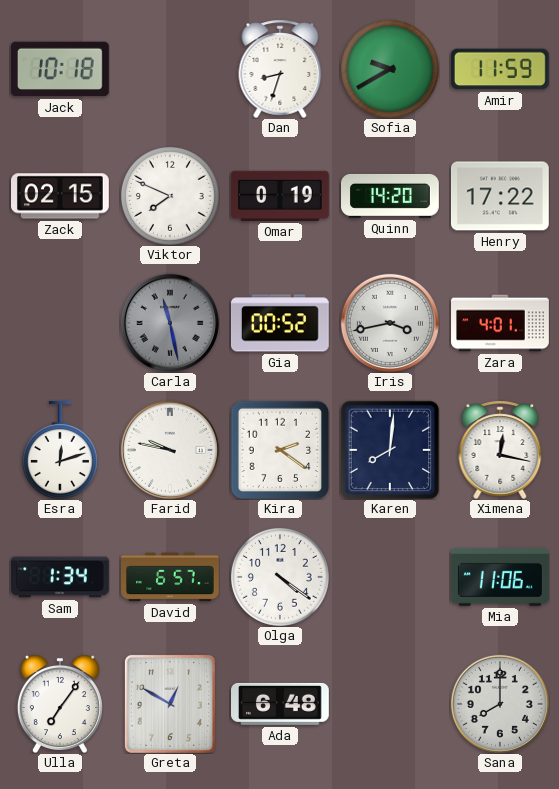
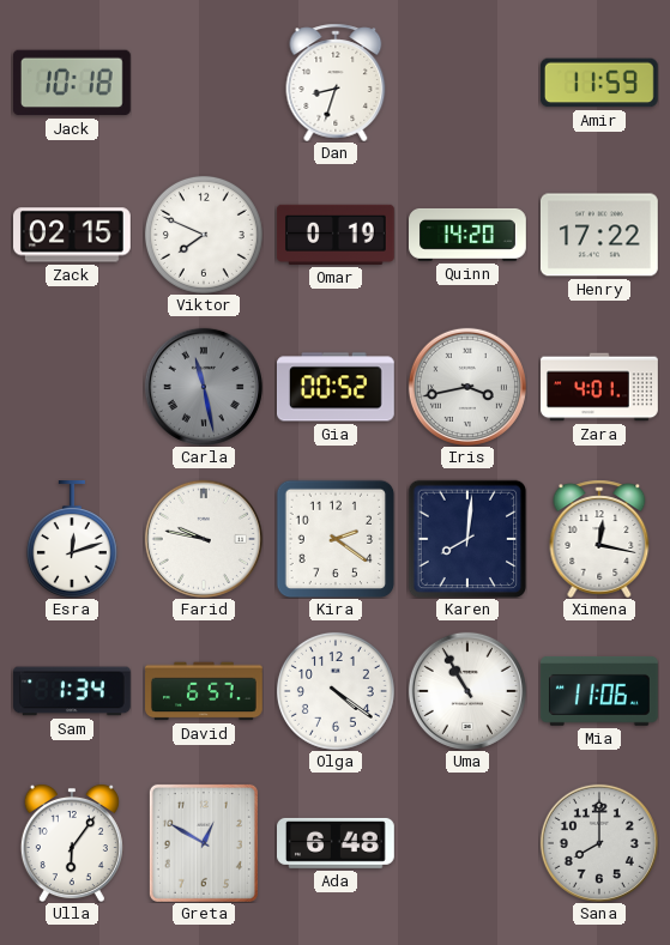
Sofia: 9:40 -> none
Uma: none -> 10:55
Ulla: 7:06 -> 6:06
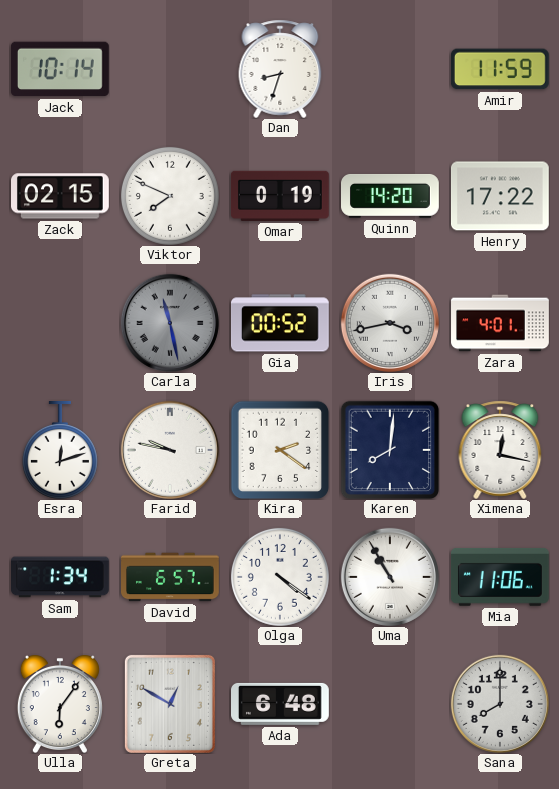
Jack: 10:18 -> 10:14
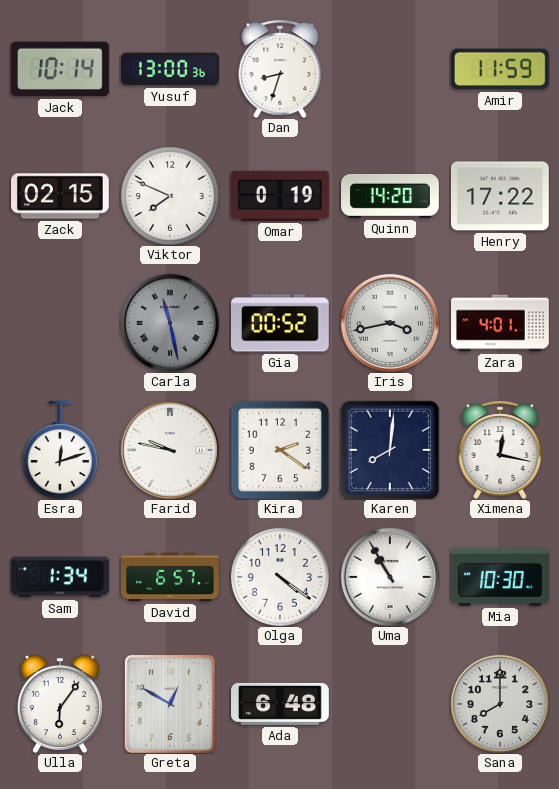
Yusuf: none -> 13:00
Mia: 11:06 -> 10:30
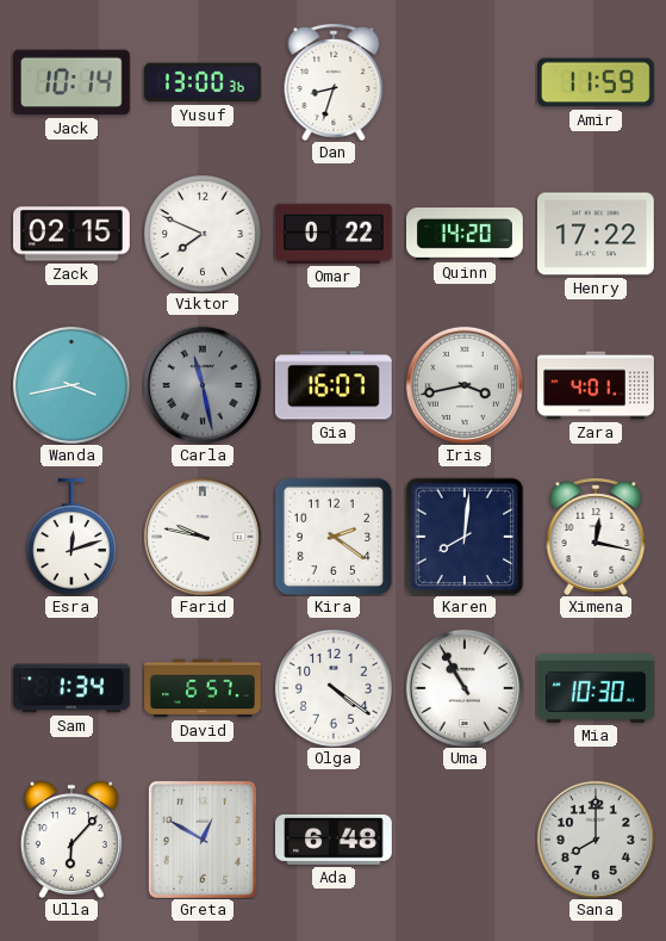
Omar: 0:19 -> 0:22
Wanda: none -> 3:43
Gia: 00:52 -> 16:07
Ulla: 6:06 -> 6:07
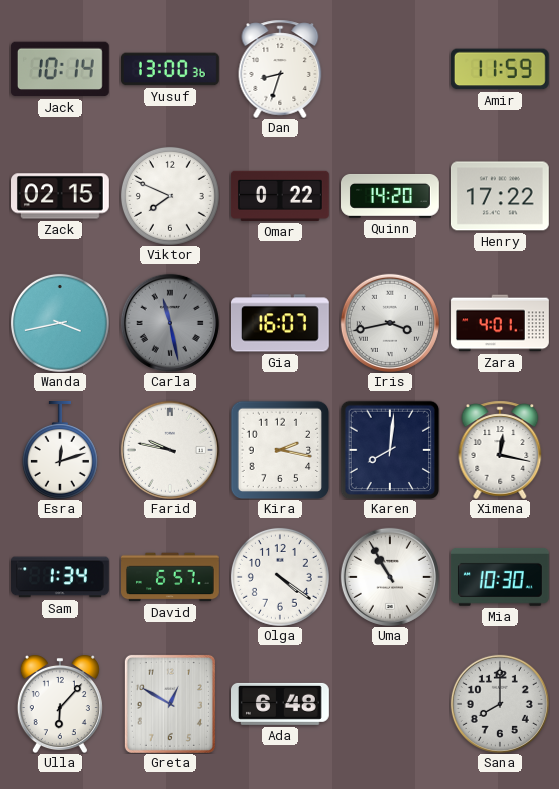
Kira: 2:21 -> 2:17
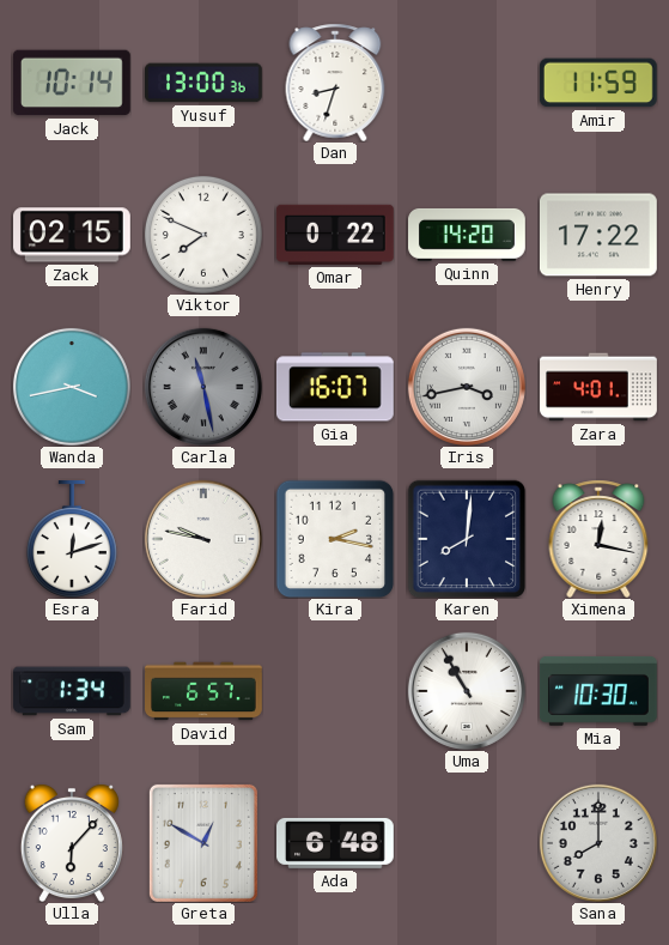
Olga: 4:21 -> none
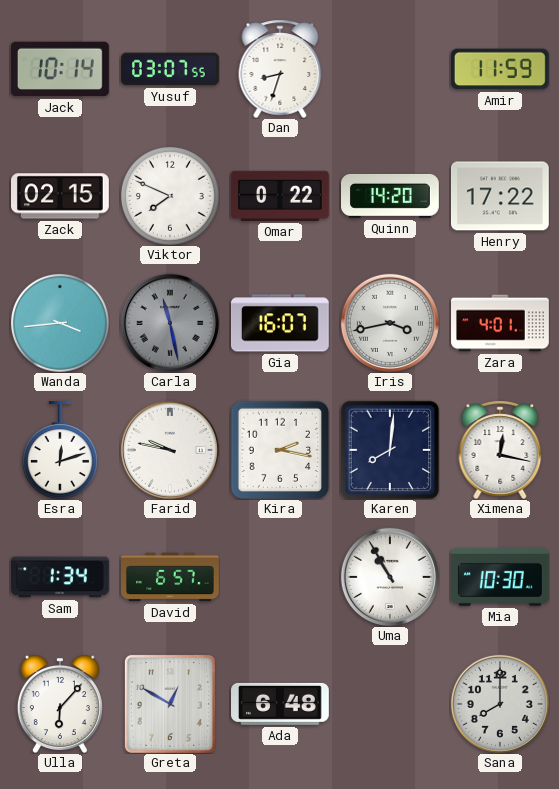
Yusuf: 13:00 -> 03:07
Wanda: 3:43 -> 3:44
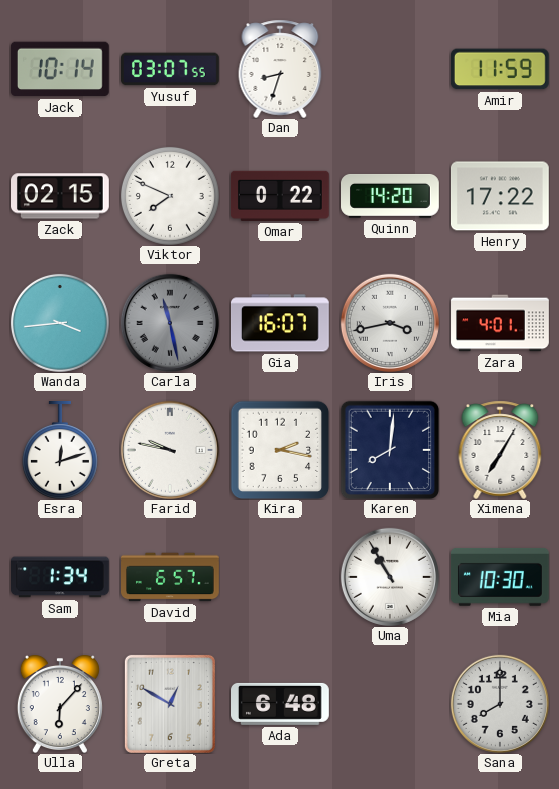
Ximena: 12:17 -> 7:05
